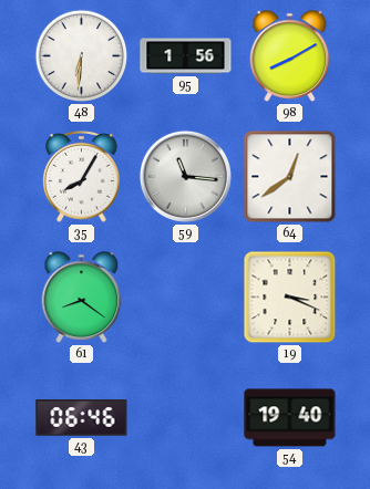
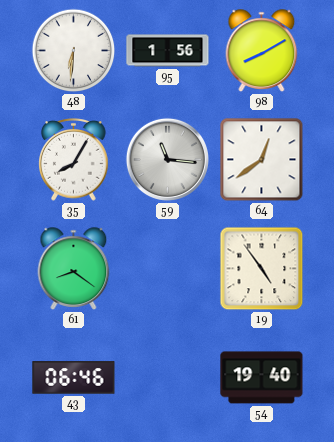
19: 3:19 -> 4:54
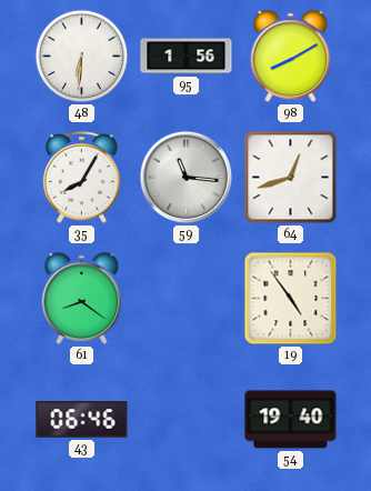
64: 12:39 -> 12:42
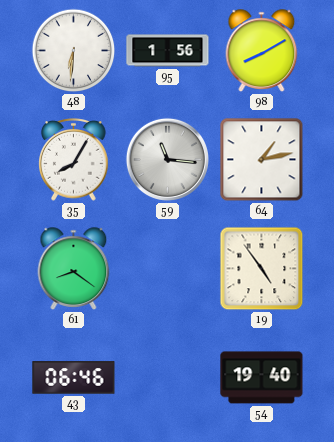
64: 12:42 -> 1:13
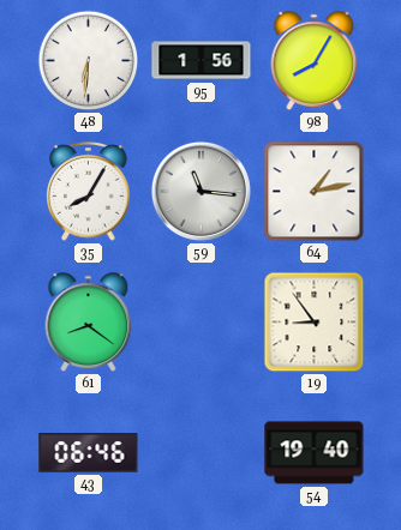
98: 8:10 -> 8:05
19: 4:54 -> 8:54
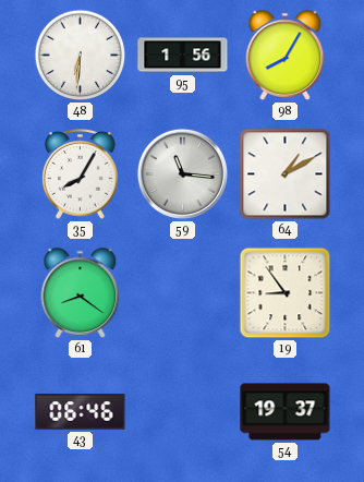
64: 1:13 -> 1:10
54: 19:40 -> 19:37
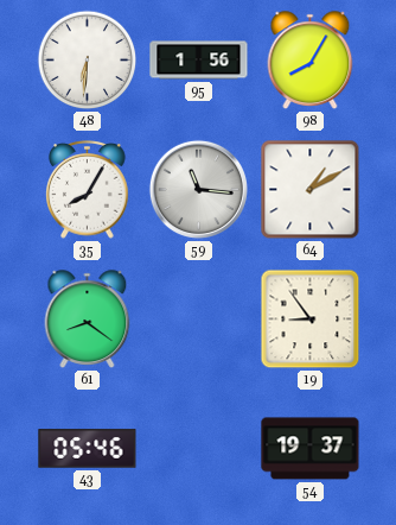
43: 06:46 -> 05:46
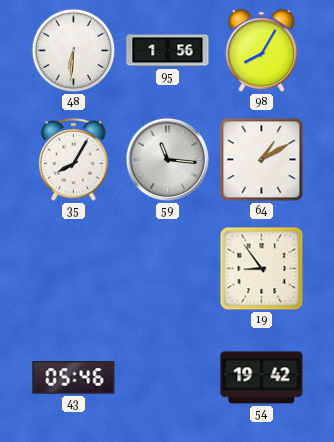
61: 8:21 -> none
54: 19:37 -> 19:42
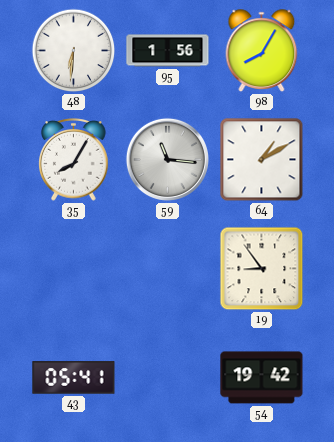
43: 05:46 -> 05:41
